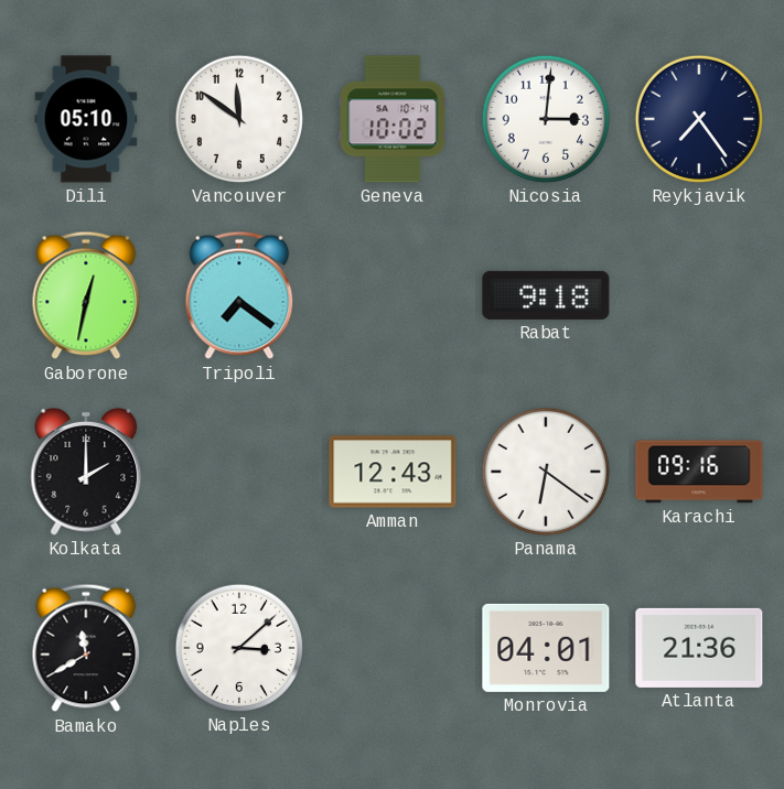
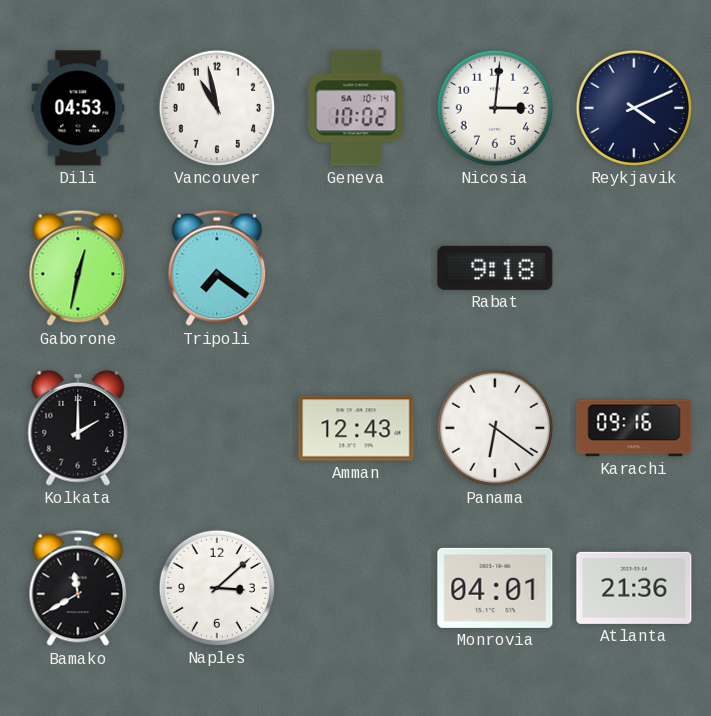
Dili: 05:10 -> 04:53
Vancouver: 11:51 -> 10:58
Reykjavik: 7:24 -> 4:11
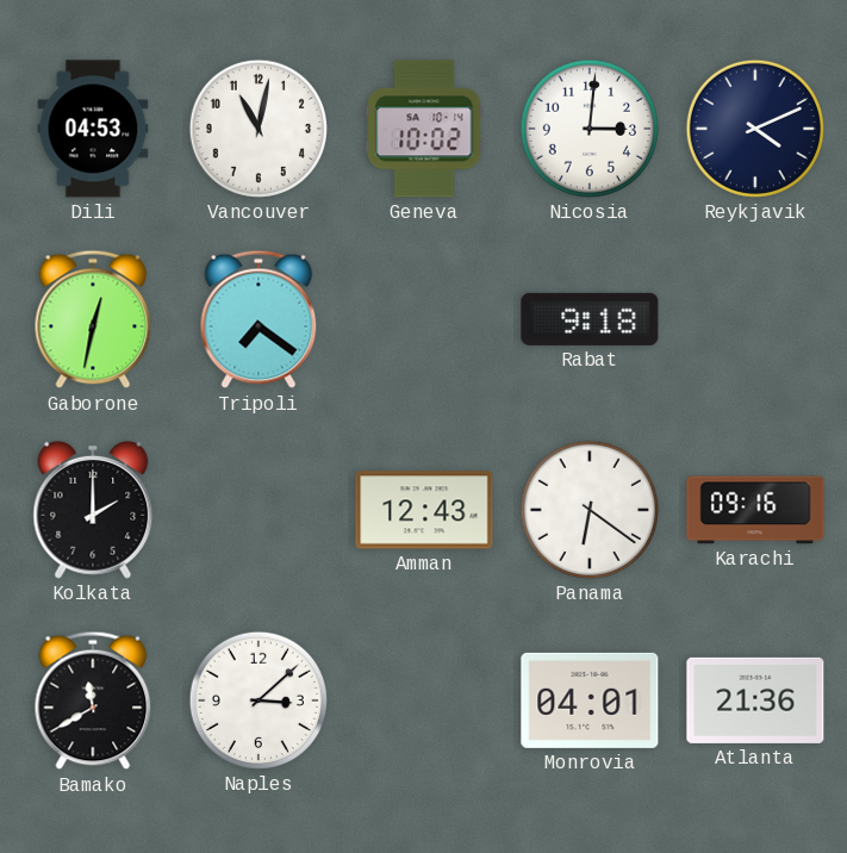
Vancouver: 10:58 -> 11:02
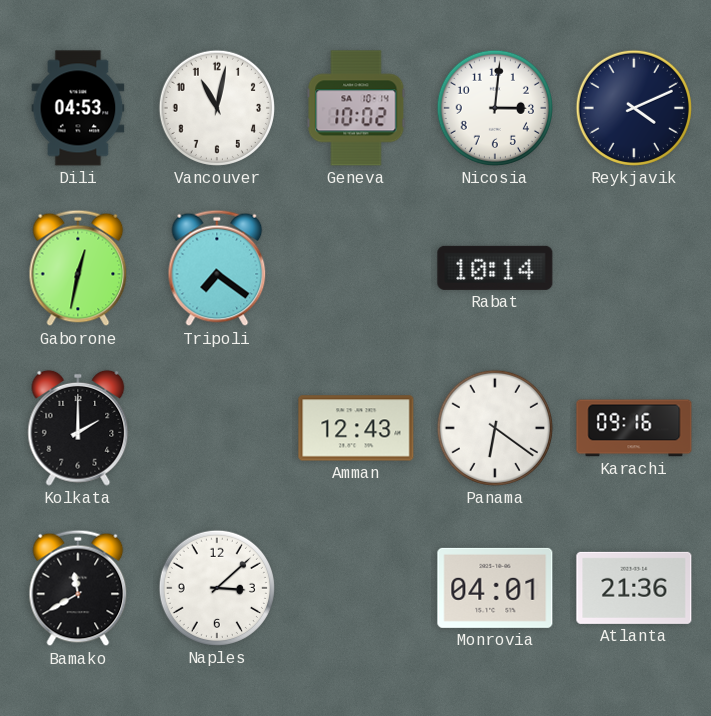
Rabat: 9:18 -> 10:14
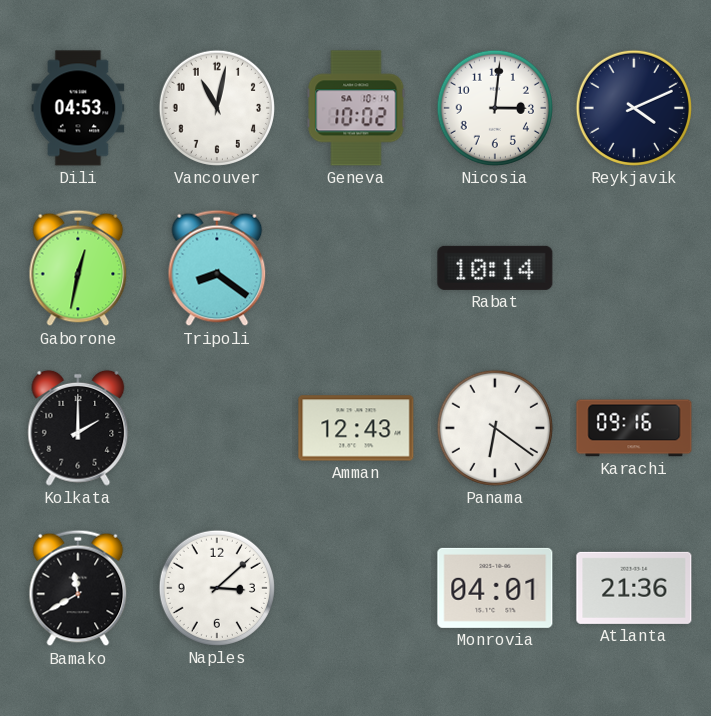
Tripoli: 7:21 -> 8:21
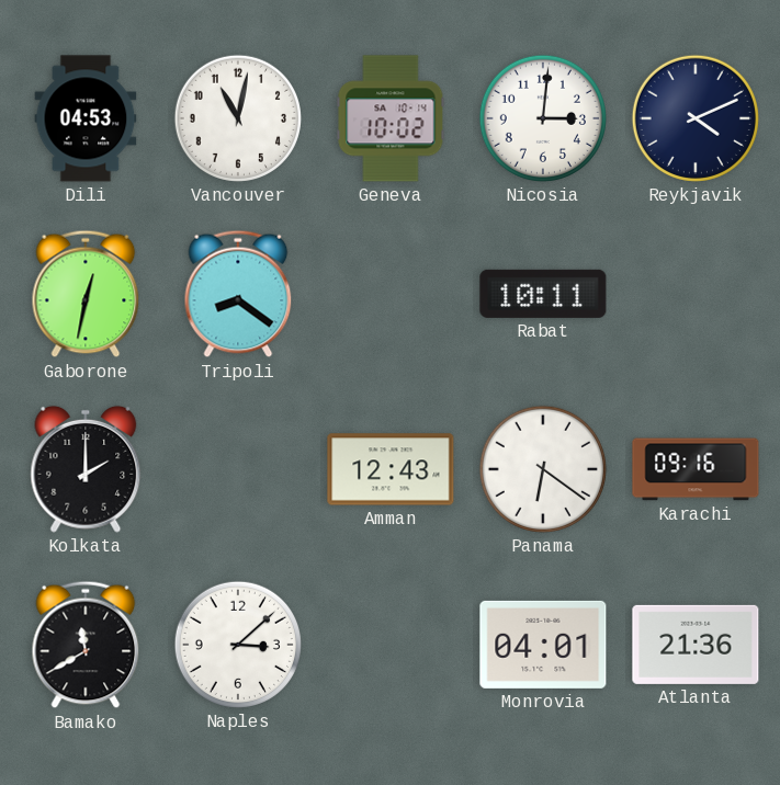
Rabat: 10:14 -> 10:11
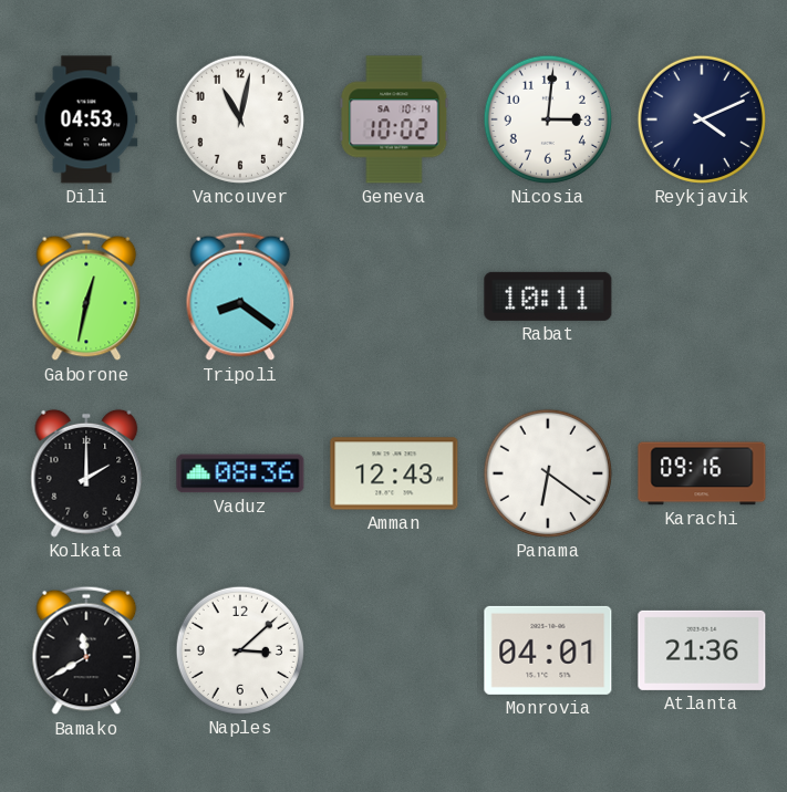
Vaduz: none -> 08:36
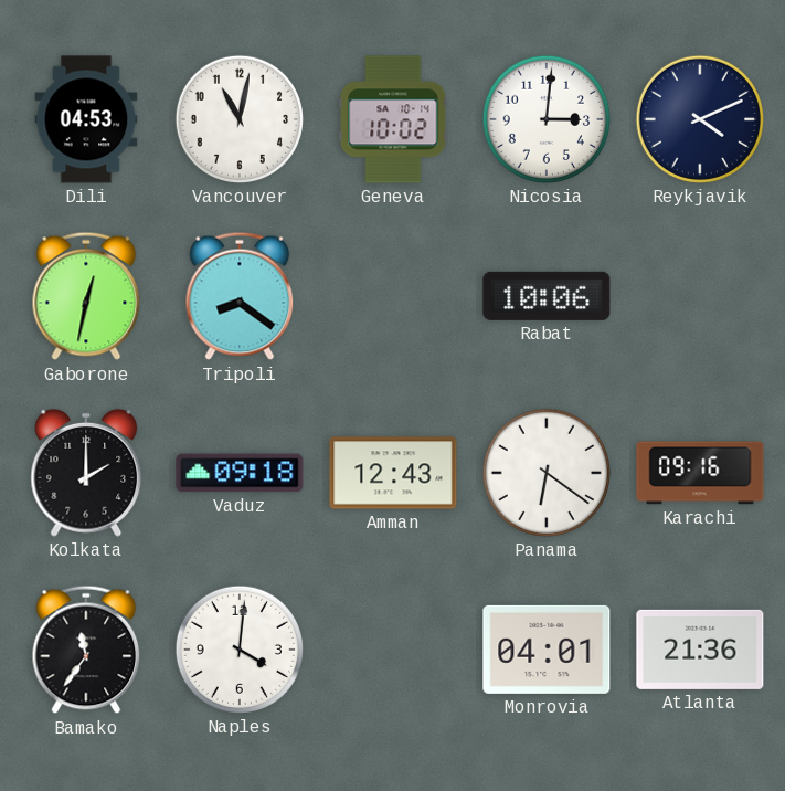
Rabat: 10:11 -> 10:06
Vaduz: 08:36 -> 09:18
Bamako: 11:40 -> 11:36
Naples: 3:08 -> 4:01
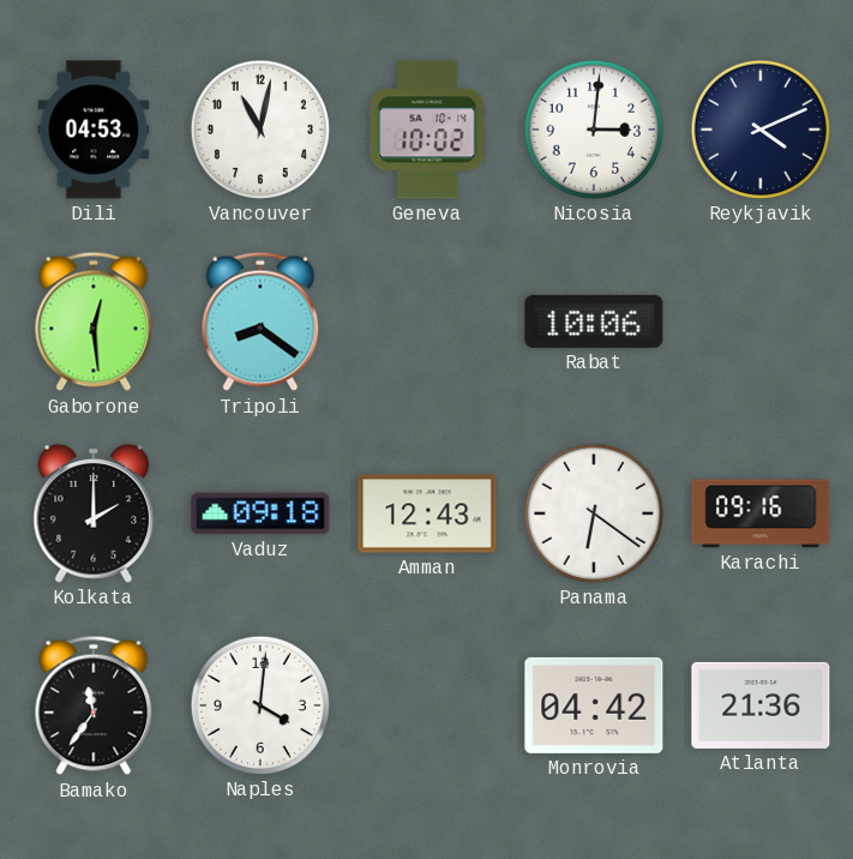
Gaborone: 12:32 -> 12:29
Monrovia: 04:01 -> 04:42
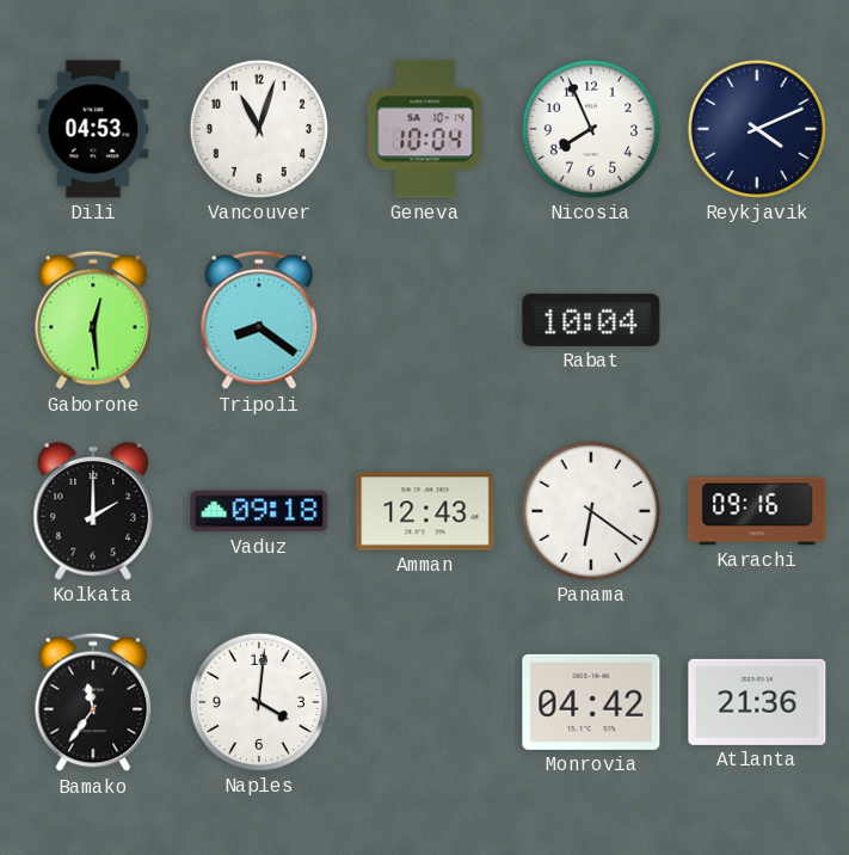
Vancouver: 11:02 -> 11:03
Geneva: 10:02 -> 10:04
Nicosia: 3:01 -> 7:56
Rabat: 10:06 -> 10:04
